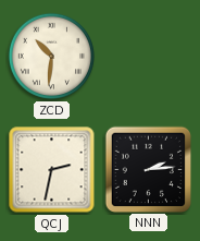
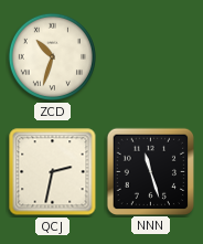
ZCD: 10:31 -> 10:33
NNN: 2:14 -> 11:27
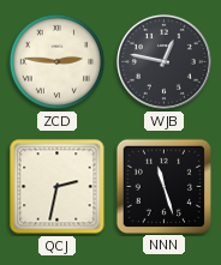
ZCD: 10:33 -> 2:46
WJB: none -> 12:47
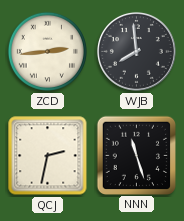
ZCD: 2:46 -> 2:44
WJB: 12:47 -> 7:59
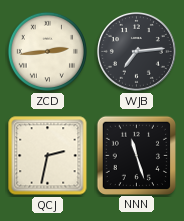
WJB: 7:59 -> 7:14
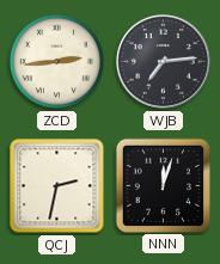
NNN: 11:27 -> 12:03
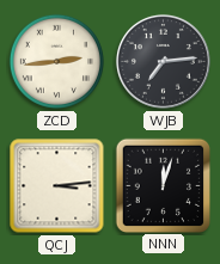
QCJ: 2:32 -> 3:14
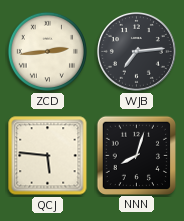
QCJ: 3:14 -> 5:46
NNN: 12:03 -> 8:03
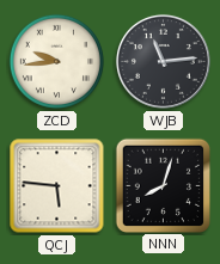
ZCD: 2:44 -> 9:44
WJB: 7:14 -> 11:14
